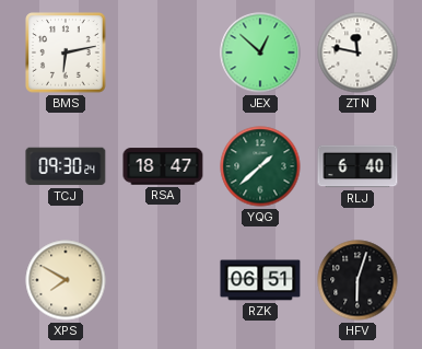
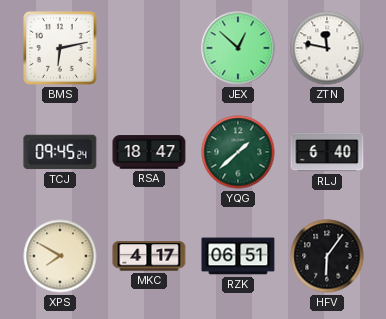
TCJ: 09:30 -> 09:45
MKC: none -> 4:17
HFV: 6:03 -> 6:06
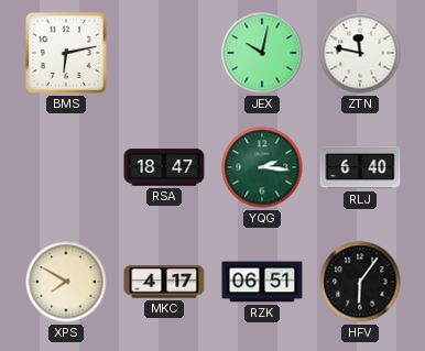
JEX: 12:52 -> 10:02
TCJ: 09:45 -> none
YQG: 1:38 -> 2:16
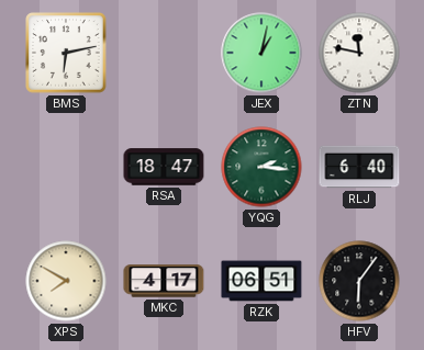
JEX: 10:02 -> 1:02
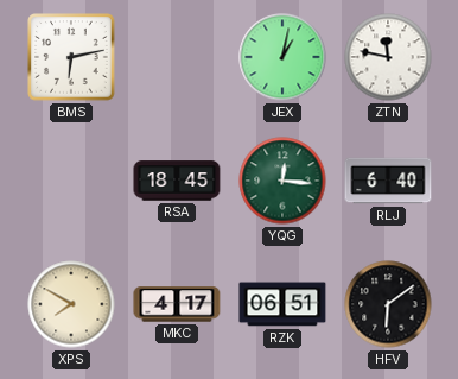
RSA: 18:47 -> 18:45
YQG: 2:16 -> 12:16
HFV: 6:06 -> 6:09
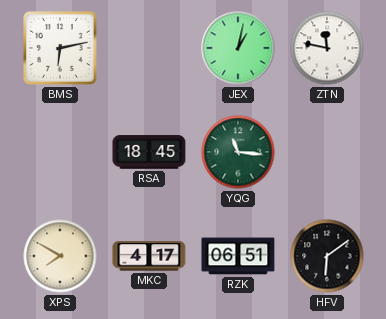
YQG: 12:16 -> 11:16
RLJ: 6:40 -> none
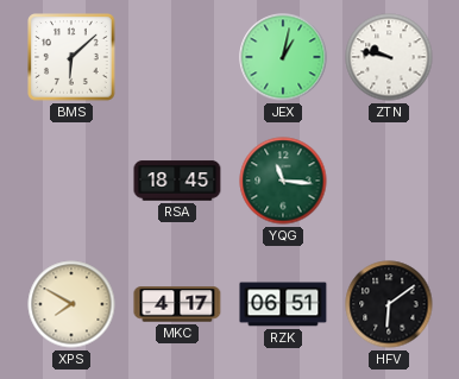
BMS: 6:13 -> 6:08
ZTN: 11:47 -> 9:47
